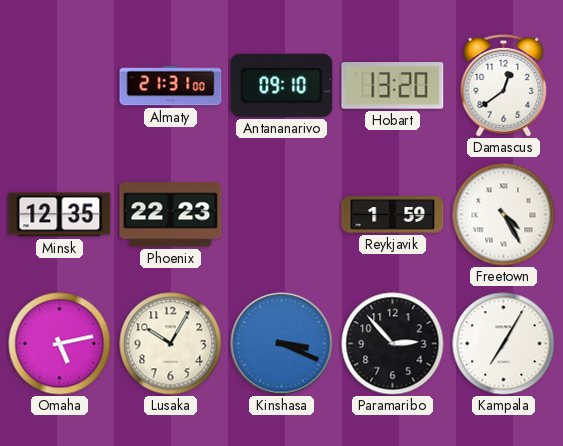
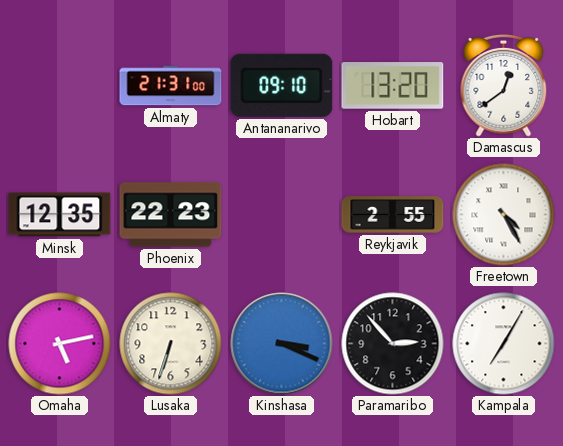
Reykjavik: 1:59 -> 2:55
Lusaka: 10:05 -> 6:33
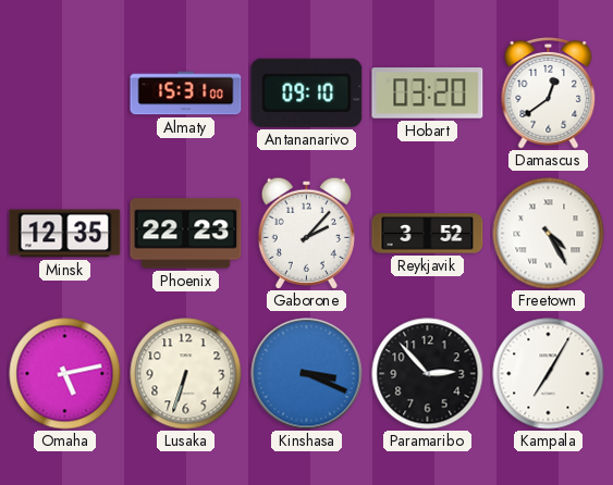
Almaty: 21:31 -> 15:31
Hobart: 13:20 -> 03:20
Gaborone: none -> 2:07
Reykjavik: 2:55 -> 3:52
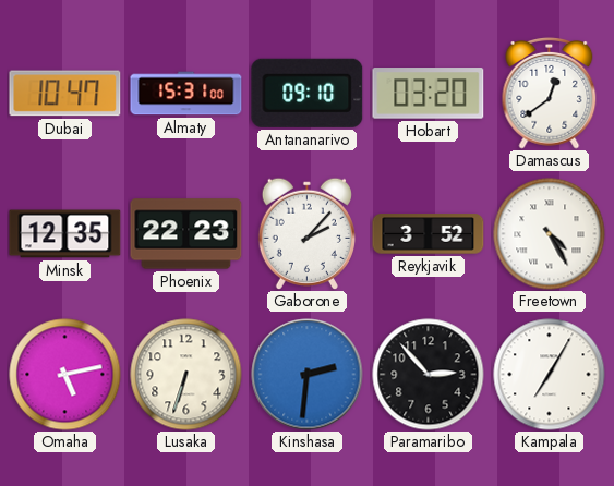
Dubai: none -> 10:47
Kinshasa: 3:19 -> 2:31
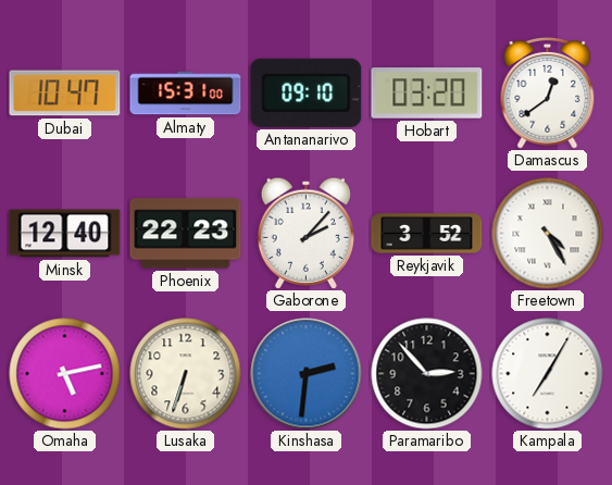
Minsk: 12:35 -> 12:40
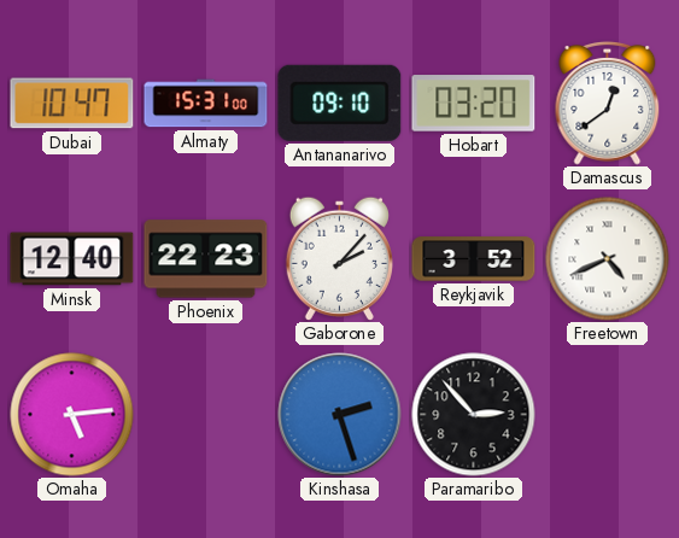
Freetown: 4:25 -> 4:41
Omaha: 5:13 -> 5:14
Lusaka: 6:33 -> none
Kinshasa: 2:31 -> 2:27
Kampala: 7:05 -> none
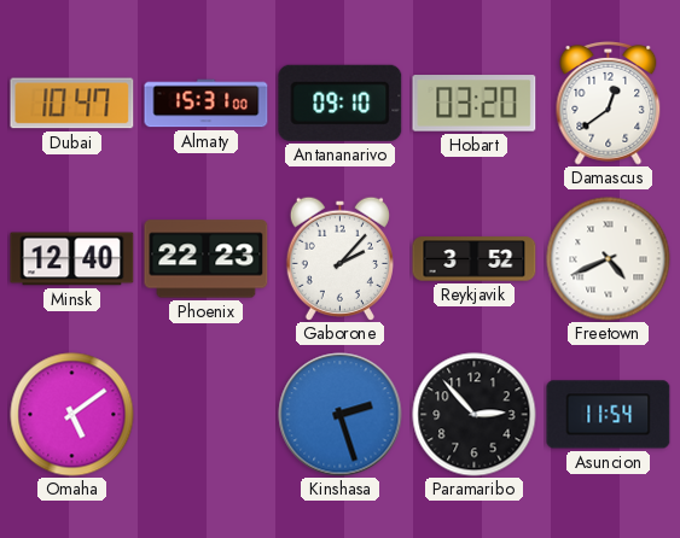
Omaha: 5:14 -> 5:09
Asuncion: none -> 11:54
